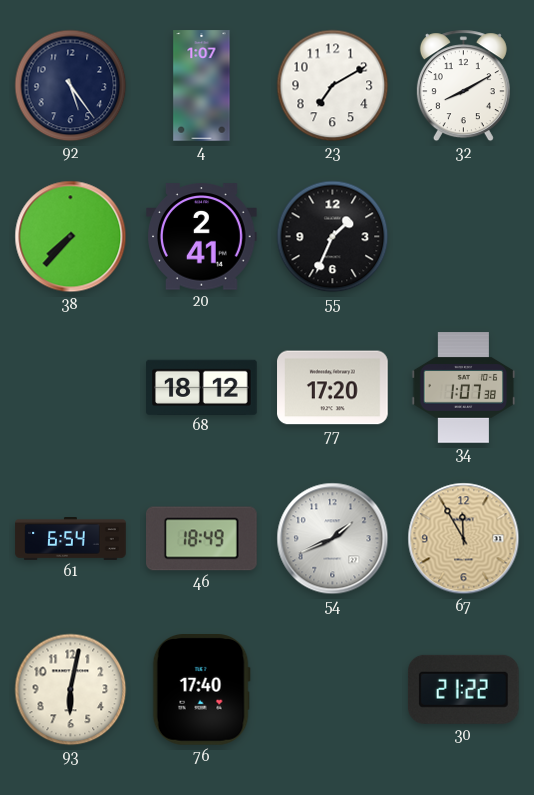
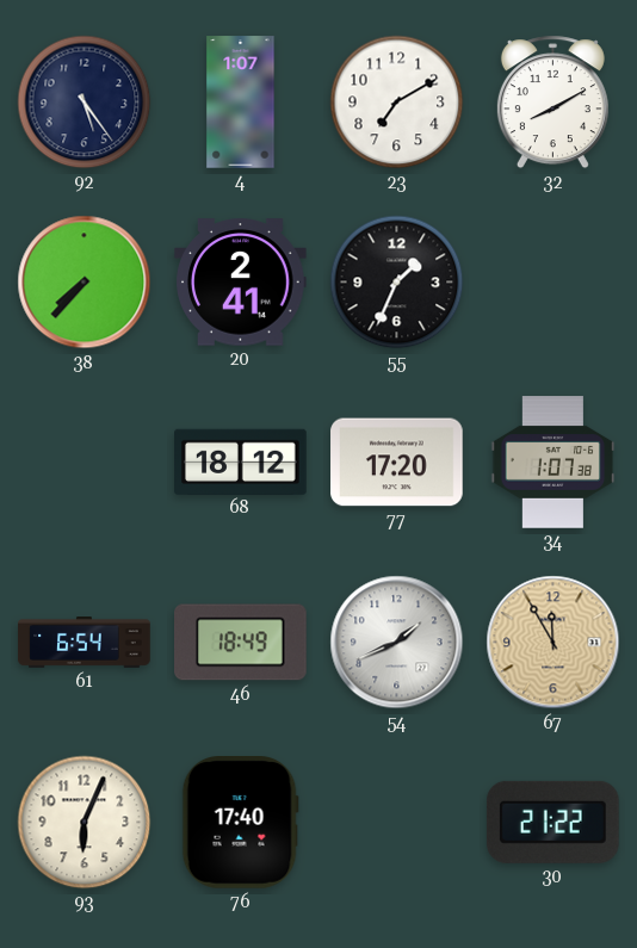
93: 6:02 -> 6:04
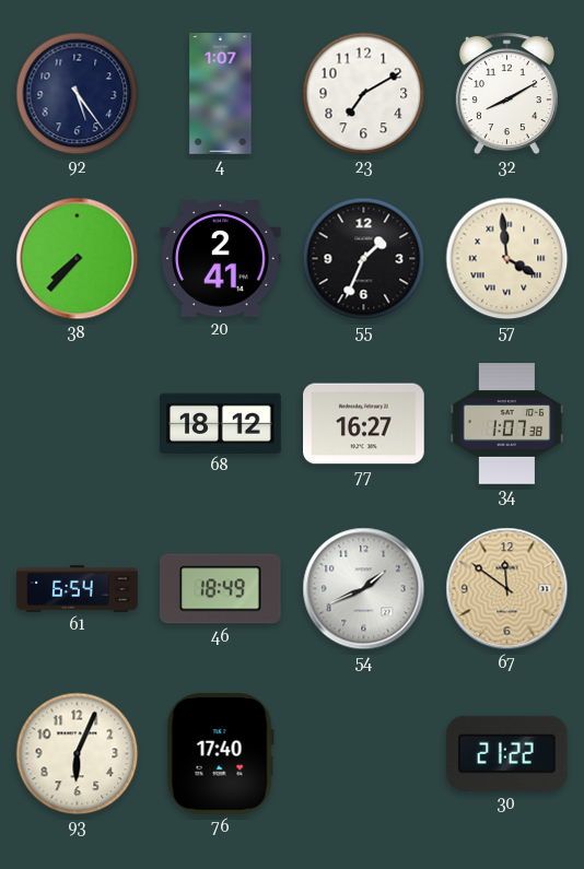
57: none -> 3:59
77: 17:20 -> 16:27
67: 11:55 -> 11:51
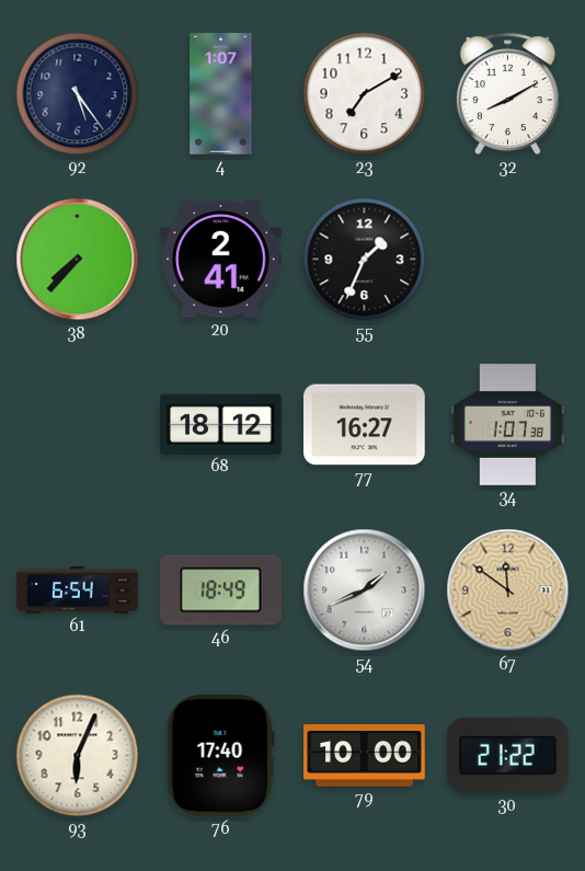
57: 3:59 -> none
79: none -> 10:00
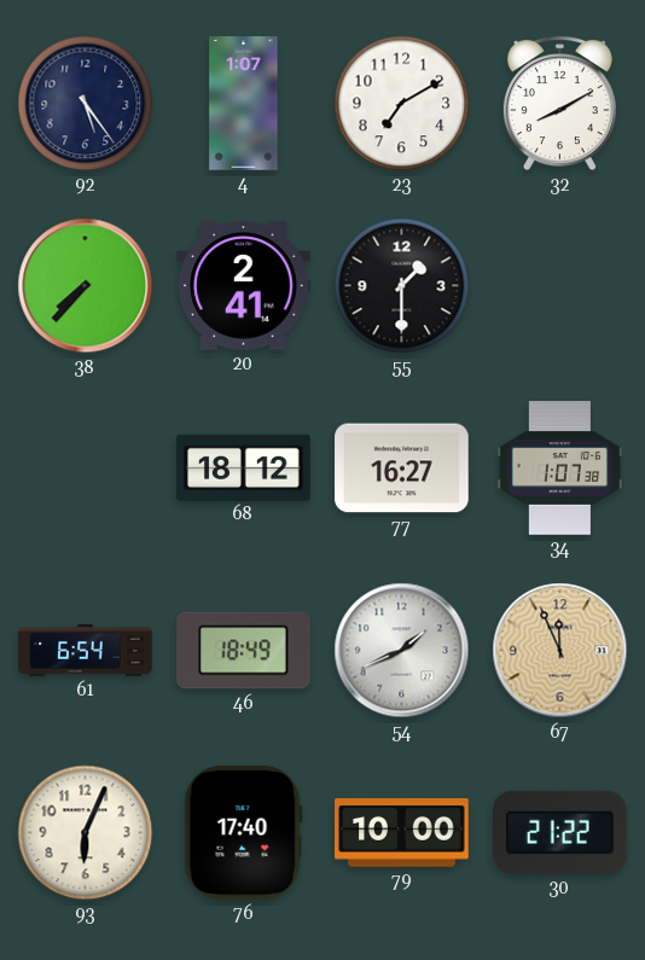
55: 1:34 -> 1:30
67: 11:51 -> 11:56
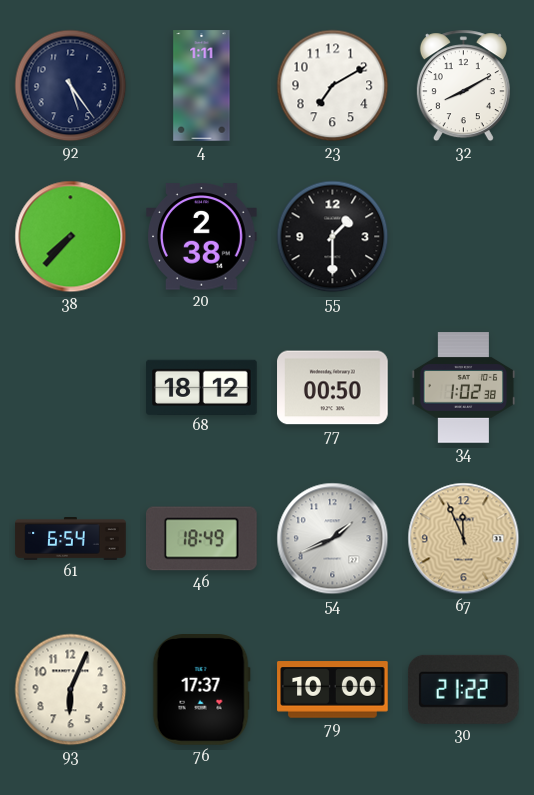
4: 1:07 -> 1:11
20: 2:41 -> 2:38
77: 16:27 -> 00:50
34: 1:07 -> 1:02
76: 17:40 -> 17:37
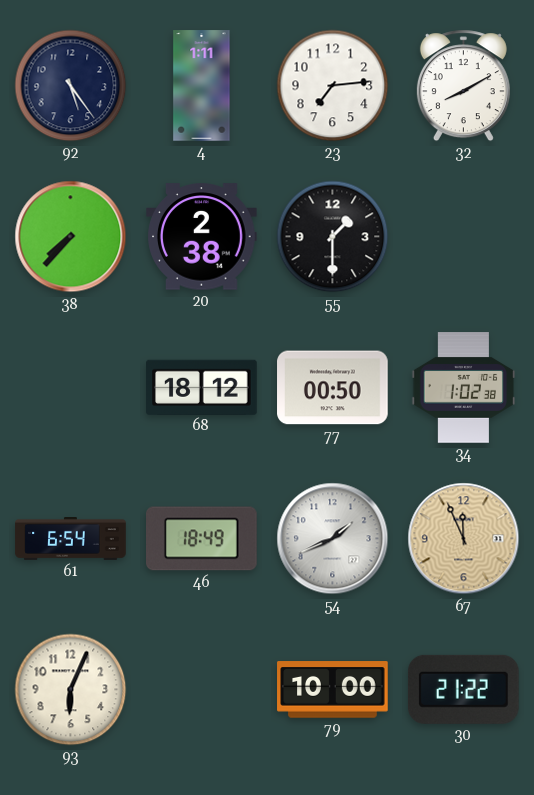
23: 7:10 -> 7:14
76: 17:37 -> none
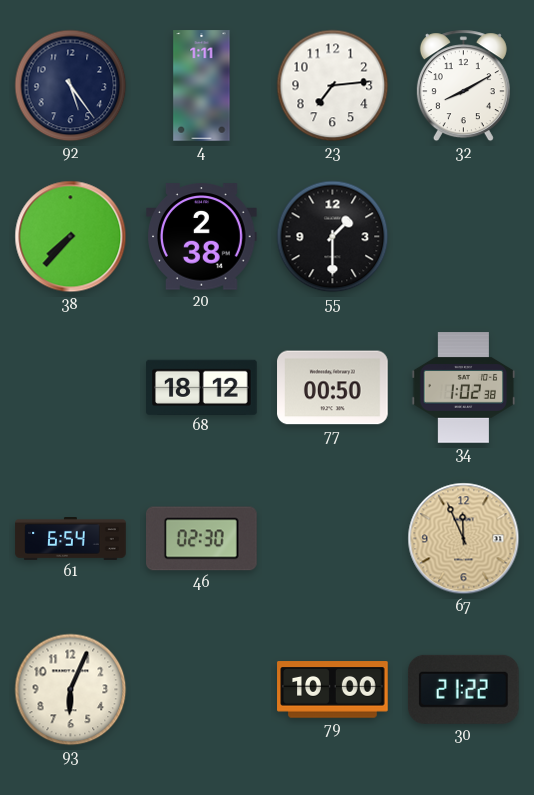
46: 18:49 -> 02:30
54: 1:41 -> none
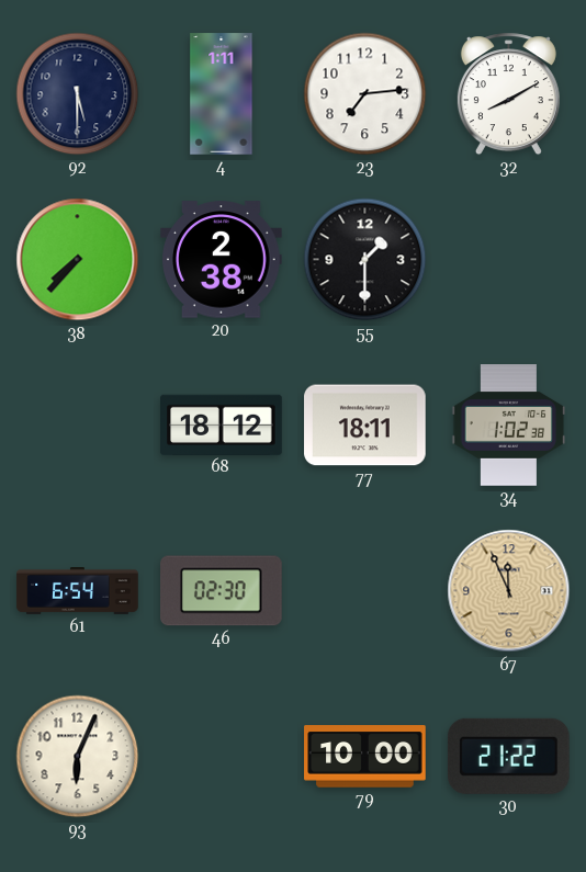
92: 5:24 -> 5:30
77: 00:50 -> 18:11
